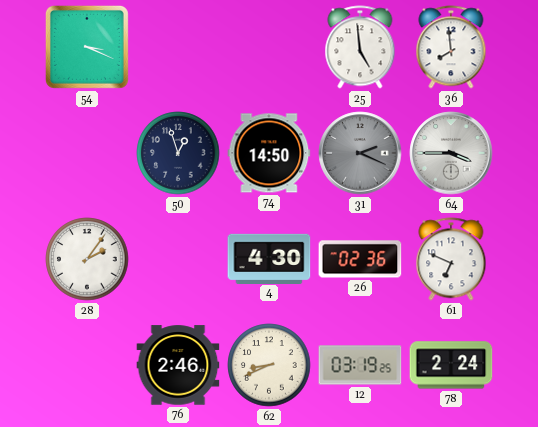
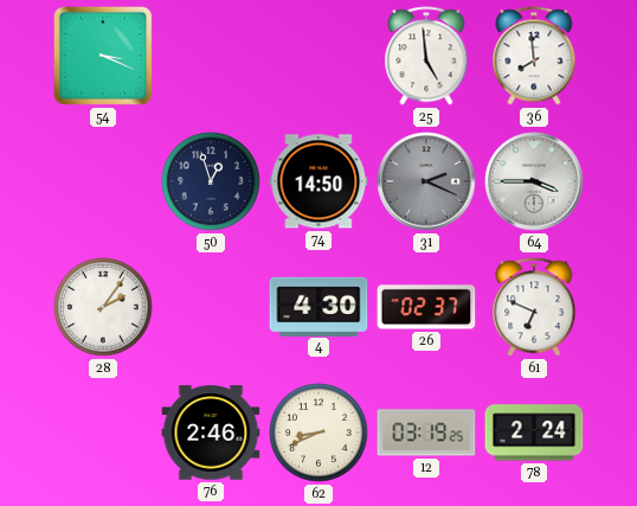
26: 02:36 -> 02:37
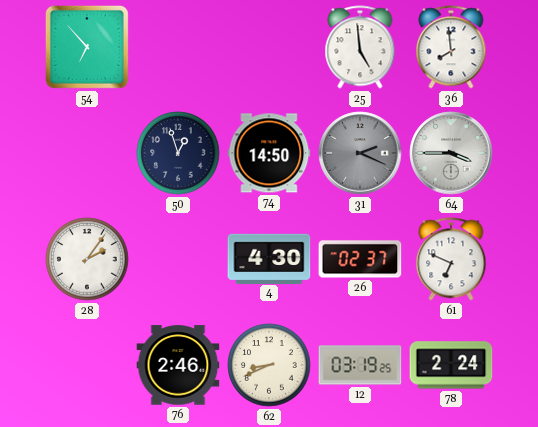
54: 3:19 -> 6:53
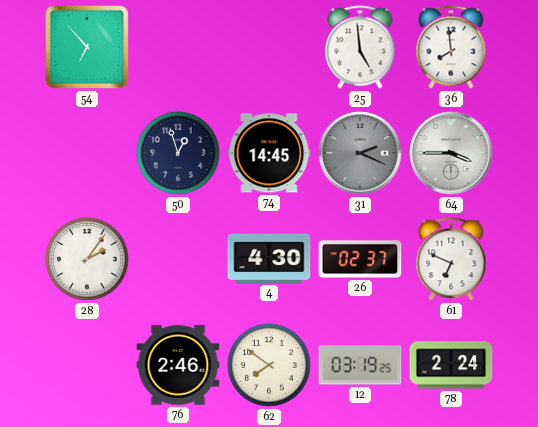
74: 14:50 -> 14:45
62: 8:41 -> 7:51
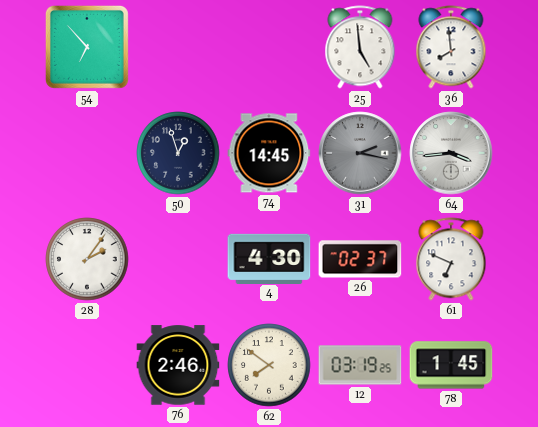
31: 2:19 -> 2:17
64: 3:45 -> 3:44
78: 2:24 -> 1:45
